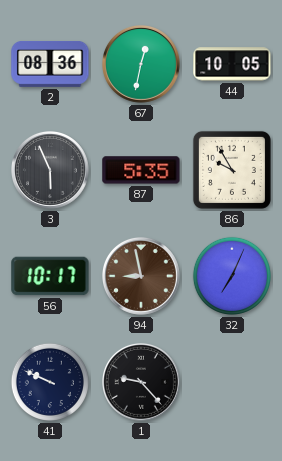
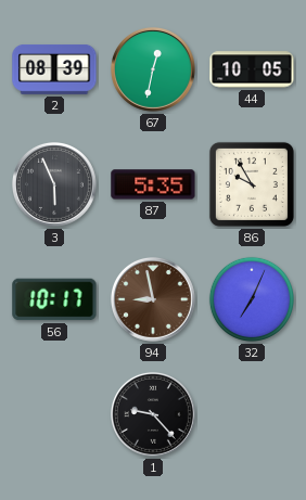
2: 08:36 -> 08:39
41: 9:49 -> none
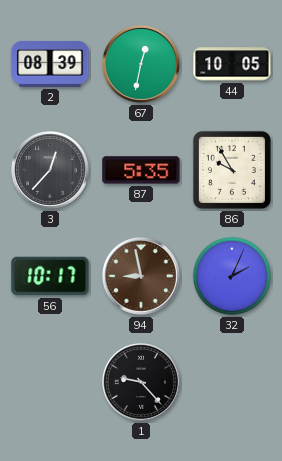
3: 5:56 -> 12:37
32: 7:04 -> 2:04
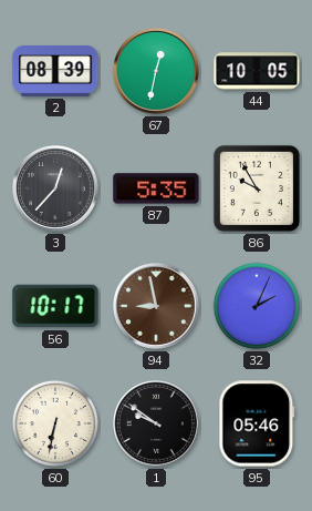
60: none -> 6:32
1: 9:23 -> 9:51
95: none -> 05:46
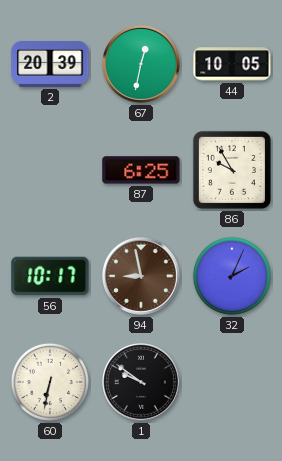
2: 08:39 -> 20:39
3: 12:37 -> none
87: 5:35 -> 6:25
95: 05:46 -> none
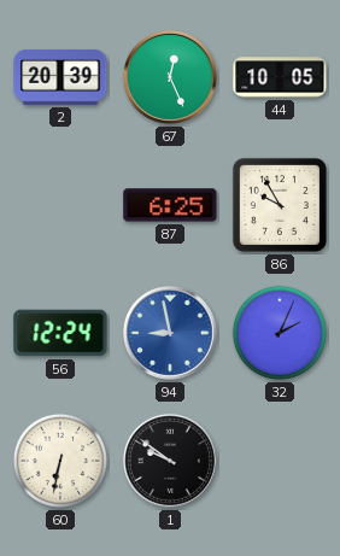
67: 12:32 -> 12:26
56: 10:17 -> 12:24
94 dial: brown -> blue
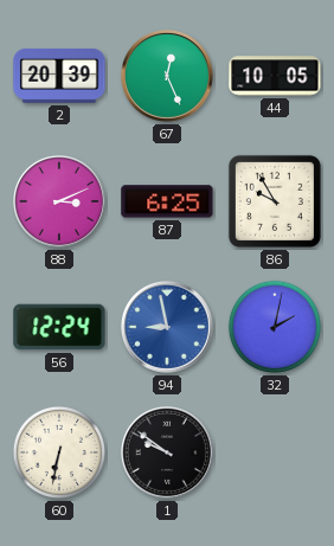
88: none -> 3:11
32: 2:04 -> 2:02
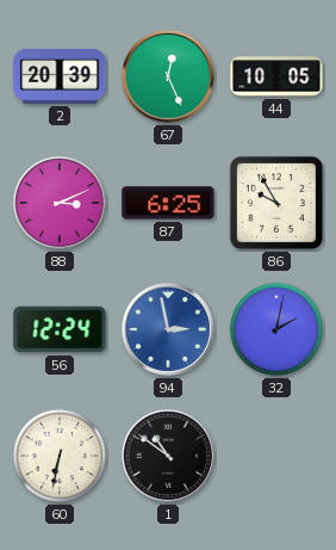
94: 8:58 -> 2:58
1: 9:51 -> 10:51
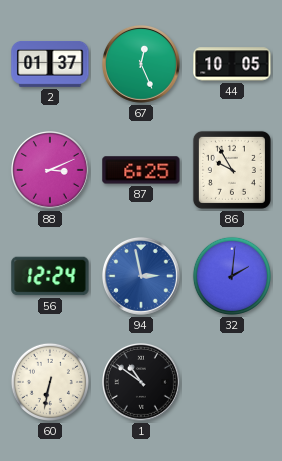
2: 20:39 -> 01:37
32: 2:02 -> 2:01
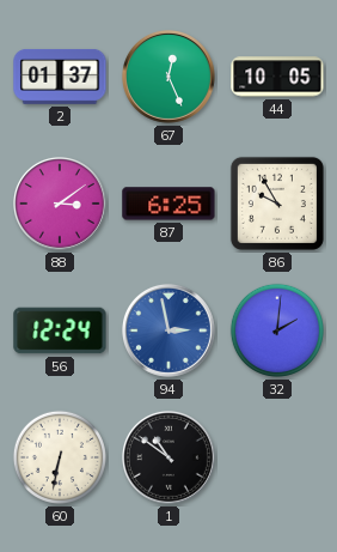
88: 3:11 -> 3:09
